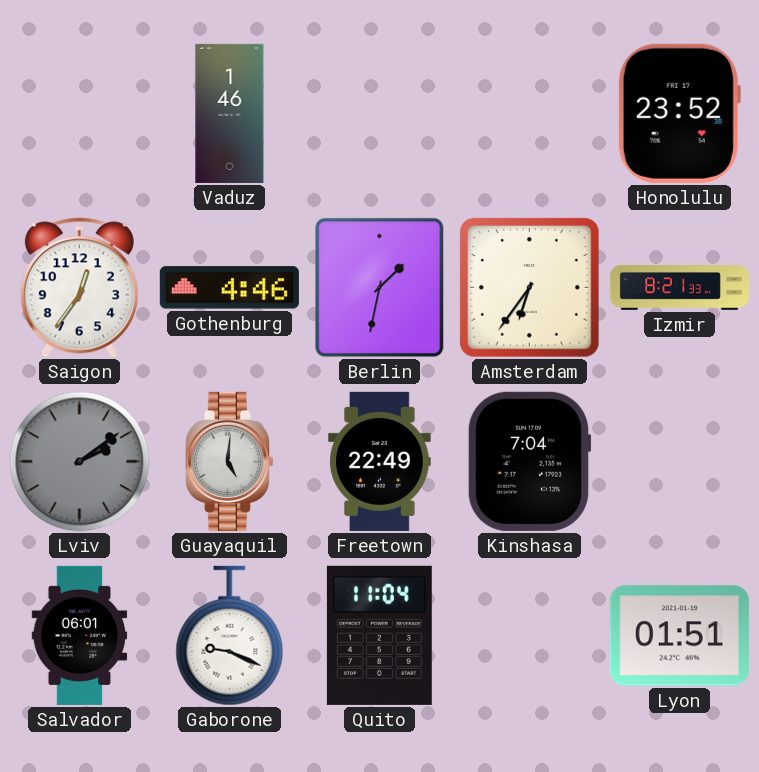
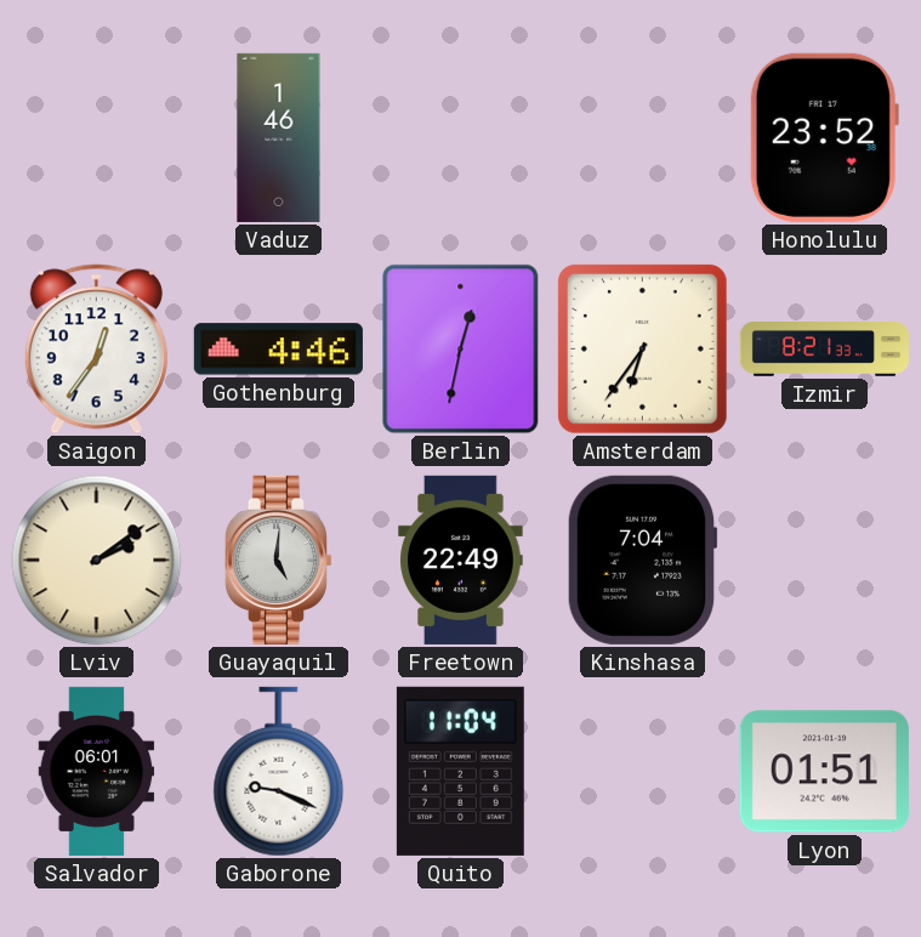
Berlin: 1:32 -> 12:32
Lviv dial: grey -> cream
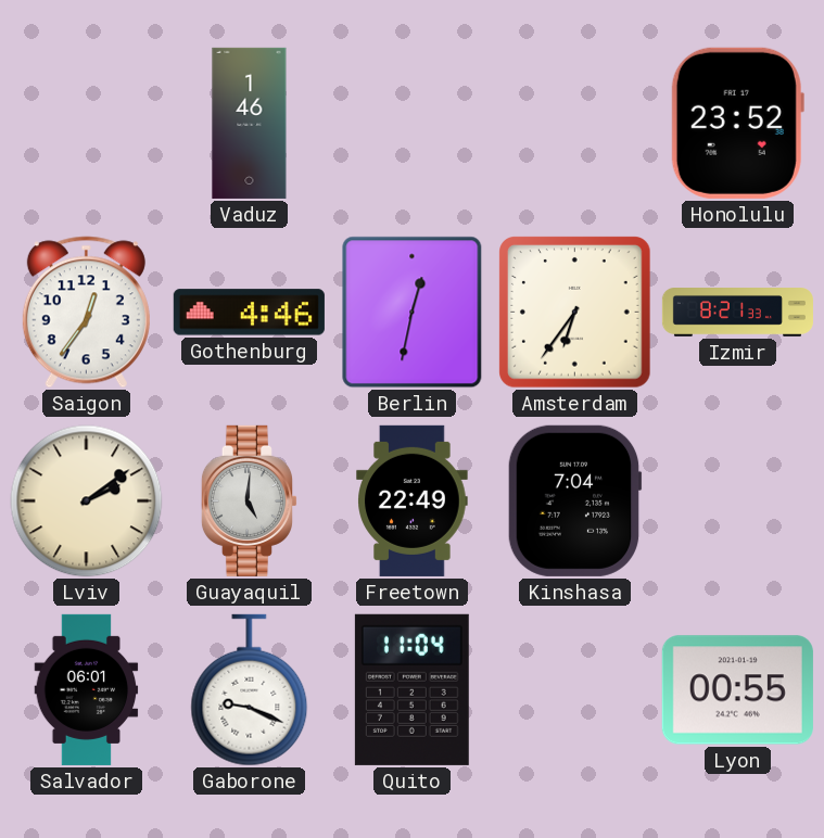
Lyon: 01:51 -> 00:55
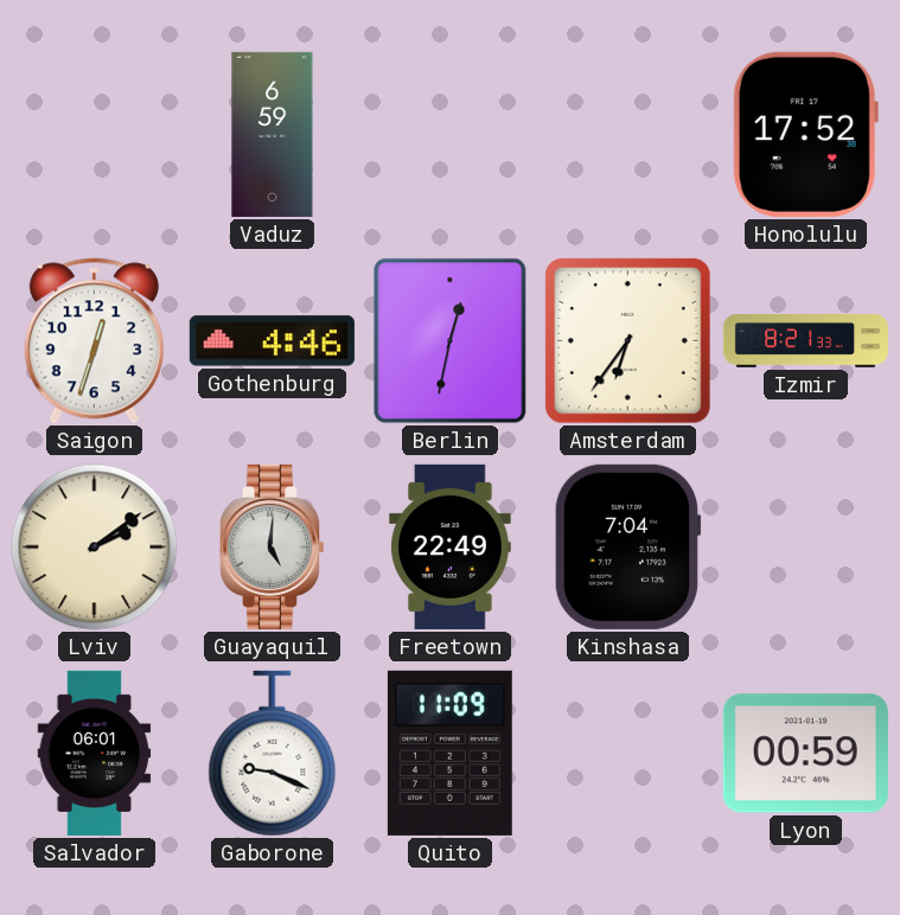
Vaduz: 1:46 -> 6:59
Honolulu: 23:52 -> 17:52
Saigon: 12:36 -> 12:33
Quito: 11:04 -> 11:09
Lyon: 00:55 -> 00:59
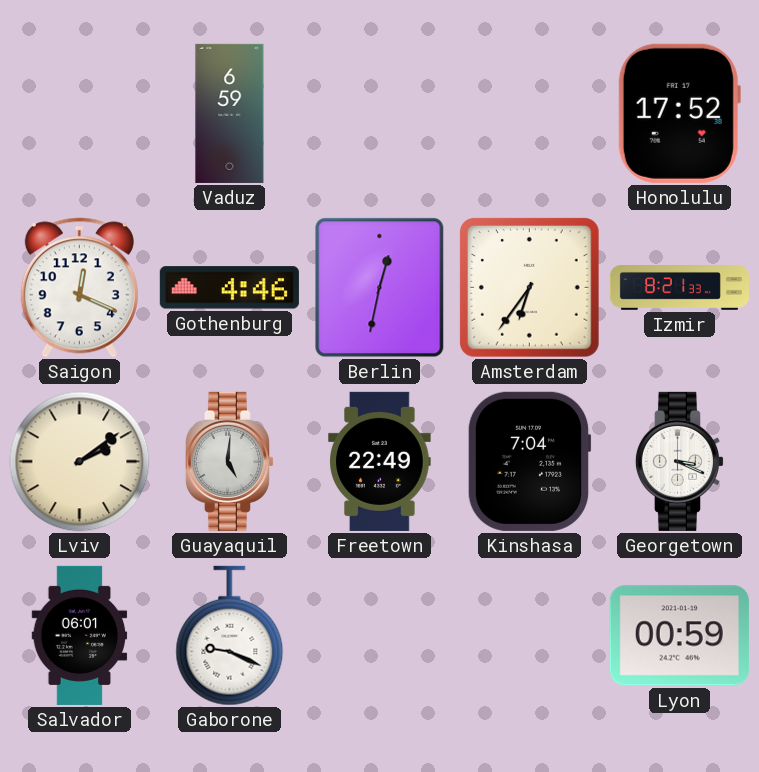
Saigon: 12:33 -> 12:19
Georgetown: none -> 3:19
Quito: 11:09 -> none
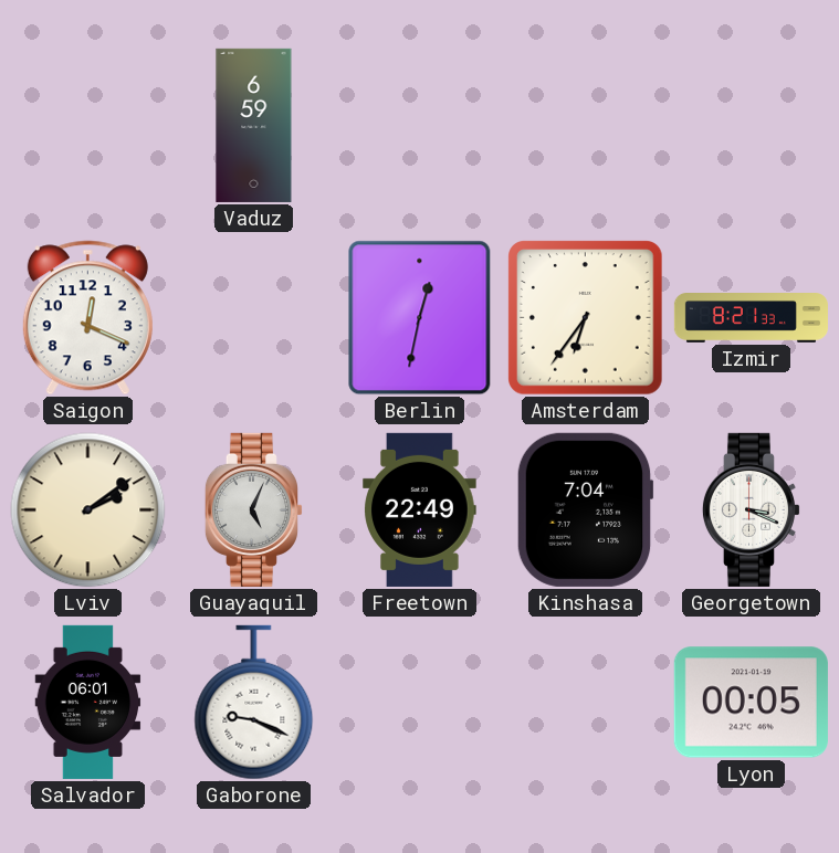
Honolulu: 17:52 -> none
Gothenburg: 4:46 -> none
Guayaquil: 5:01 -> 5:04
Lyon: 00:59 -> 00:05
